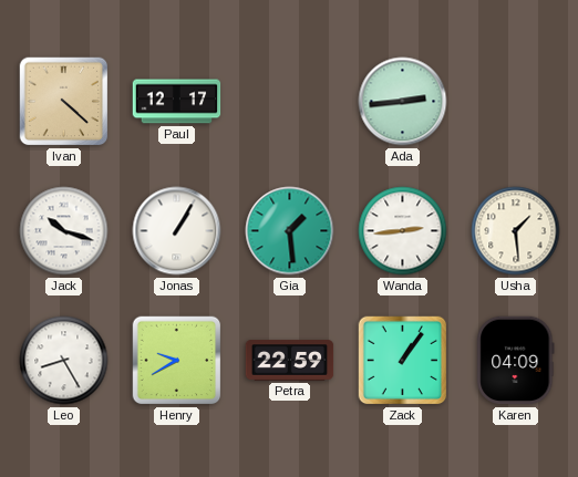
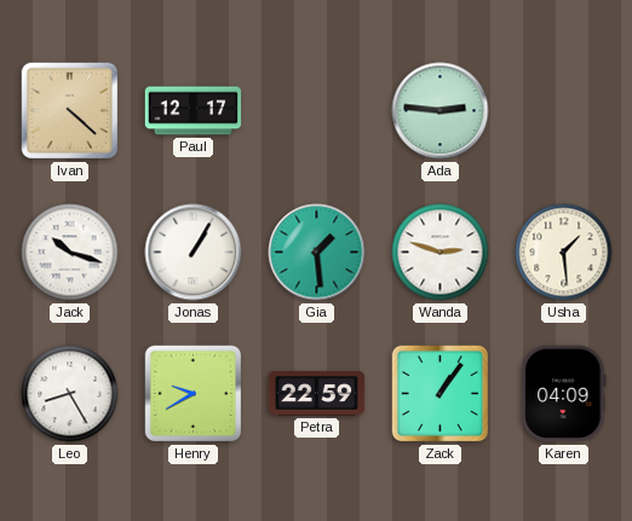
Ada: 2:44 -> 2:46
Wanda: 2:44 -> 2:48
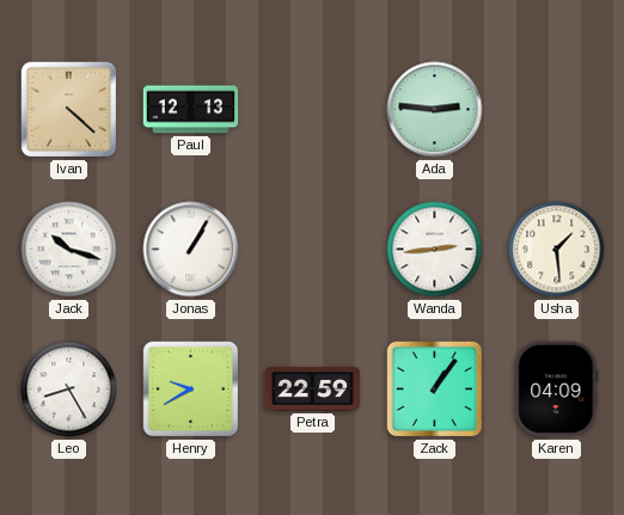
Paul: 12:17 -> 12:13
Gia: 1:29 -> none
Wanda: 2:48 -> 2:44
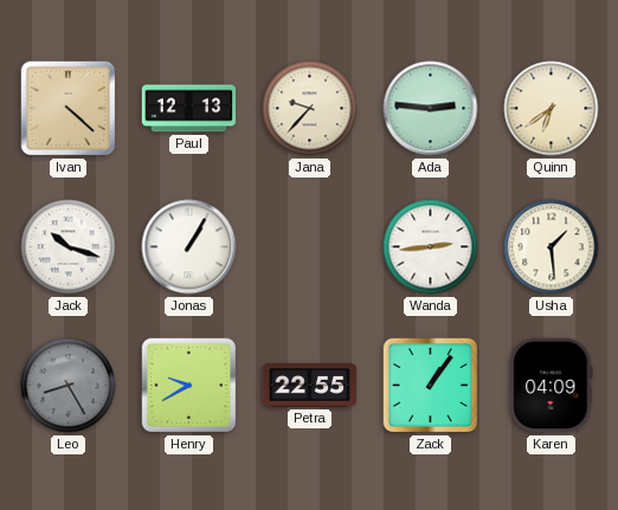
Jana: none -> 9:37
Quinn: none -> 6:39
Leo dial: white -> grey
Petra: 22:59 -> 22:55
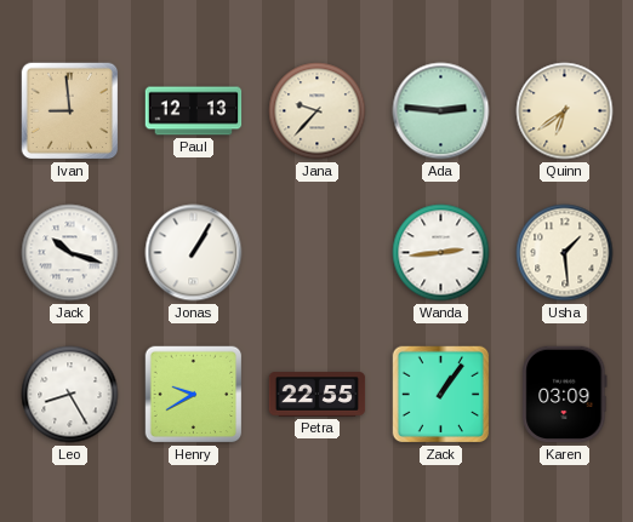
Ivan: 4:22 -> 8:59
Leo dial: grey -> white
Karen: 04:09 -> 03:09
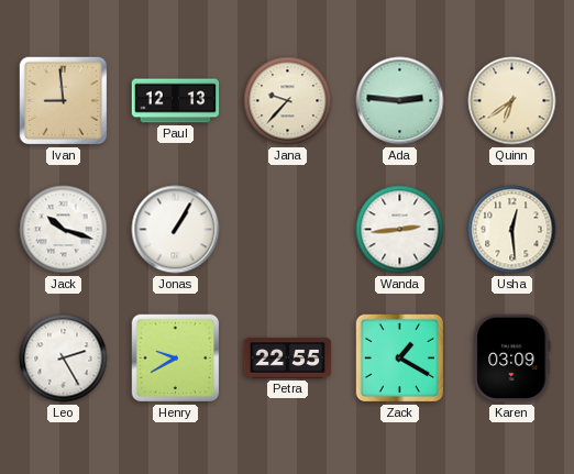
Usha: 1:29 -> 12:29
Leo: 8:25 -> 2:25
Zack: 1:06 -> 1:20
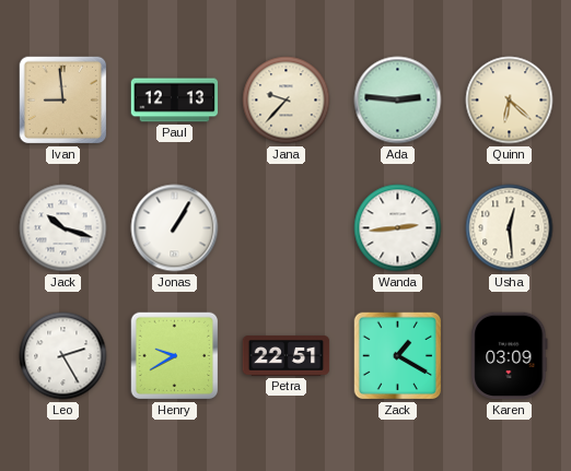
Quinn: 6:39 -> 6:22
Petra: 22:55 -> 22:51
